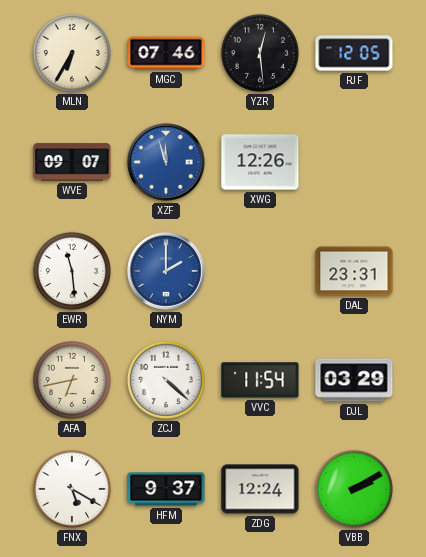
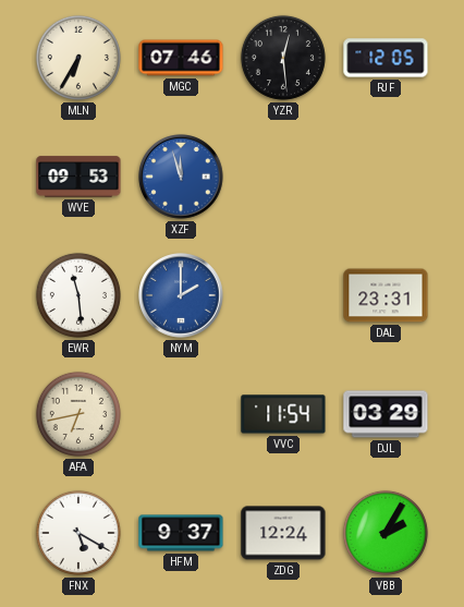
WVE: 09:07 -> 09:53
XWG: 12:26 -> none
ZCJ: 4:22 -> none
VBB: 2:10 -> 2:05
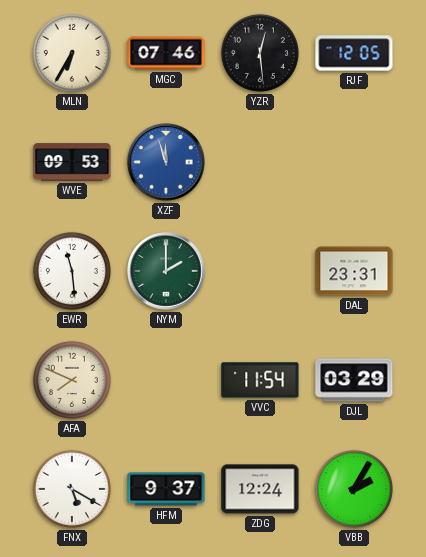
NYM dial: blue -> green
AFA: 6:43 -> 7:49
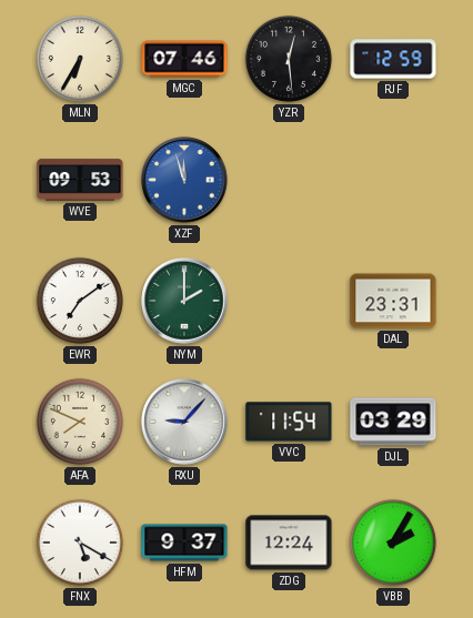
RJF: 12:05 -> 12:59
EWR: 11:29 -> 7:09
RXU: none -> 9:07
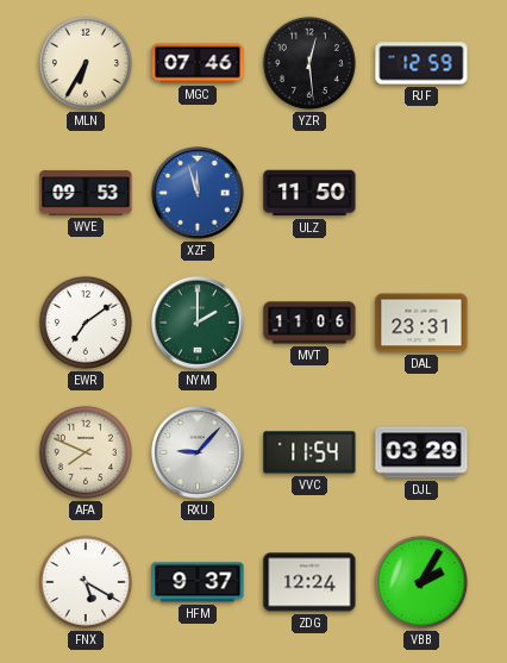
ULZ: none -> 11:50
MVT: none -> 11:06
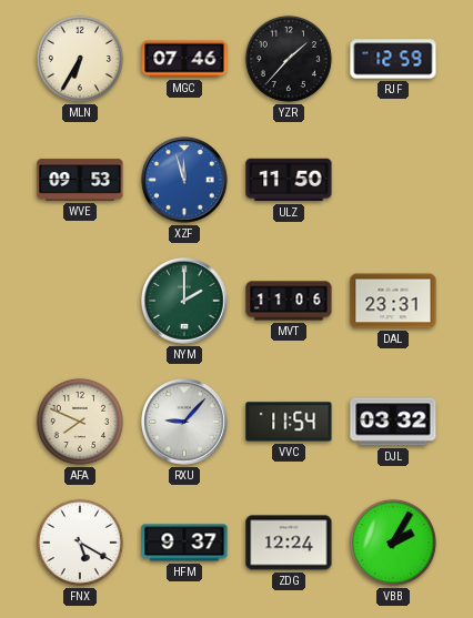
YZR: 12:29 -> 1:37
EWR: 7:09 -> none
DJL: 03:29 -> 03:32
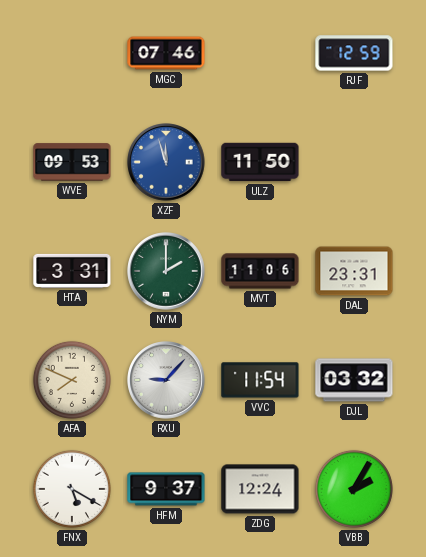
MLN: 6:35 -> none
YZR: 1:37 -> none
HTA: none -> 3:31
